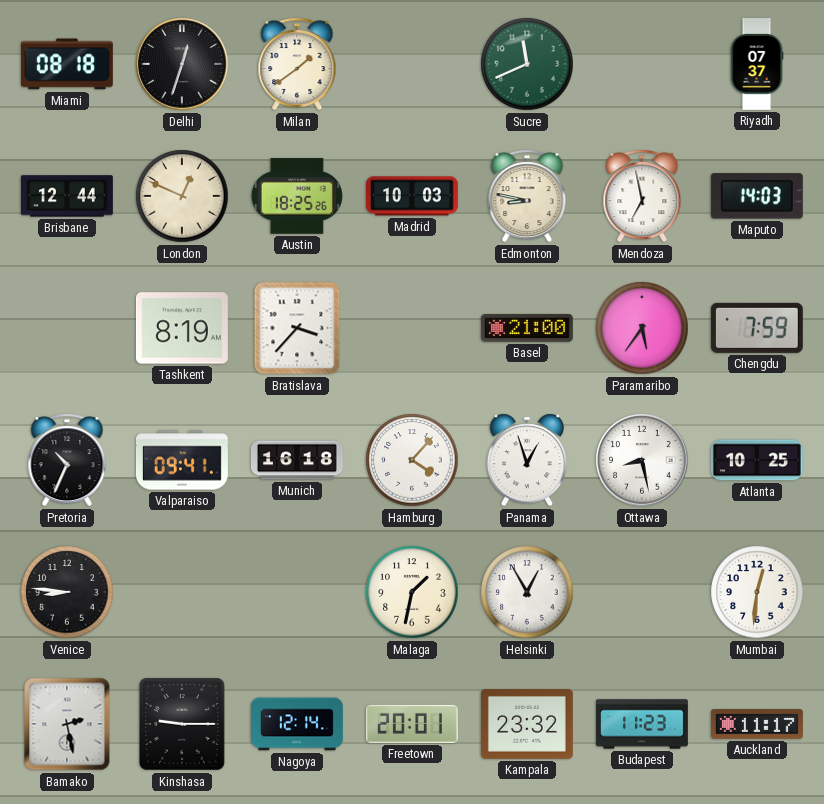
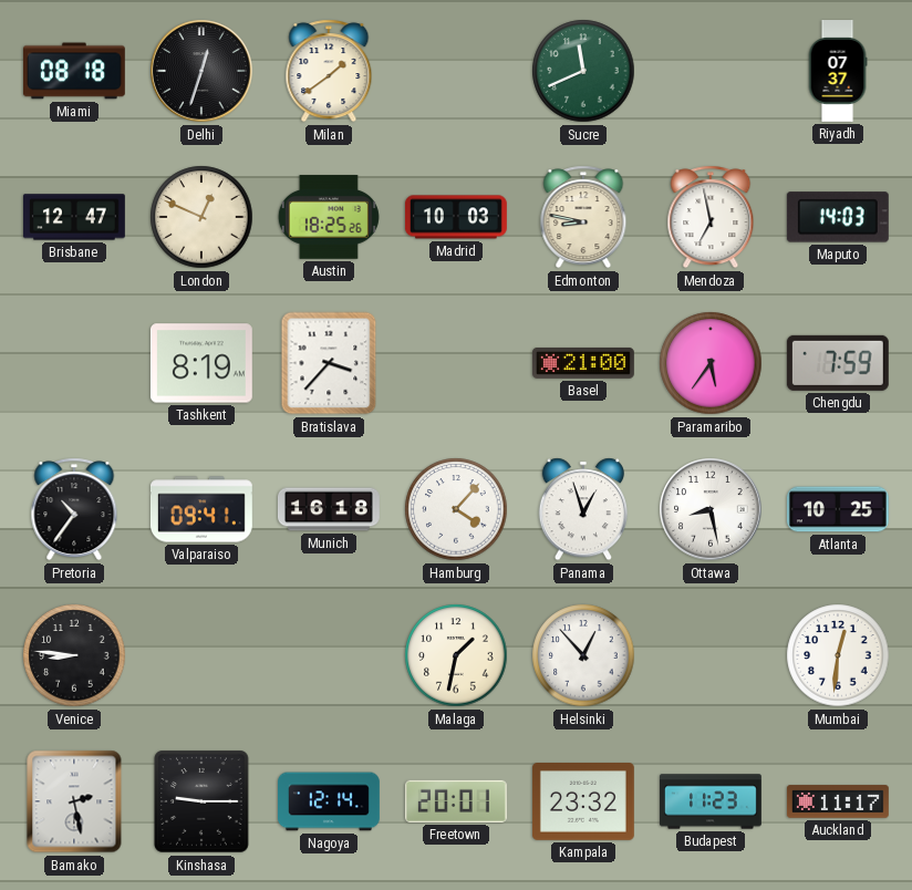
Brisbane: 12:44 -> 12:47
Pretoria: 10:34 -> 10:36
Helsinki: 12:55 -> 12:53
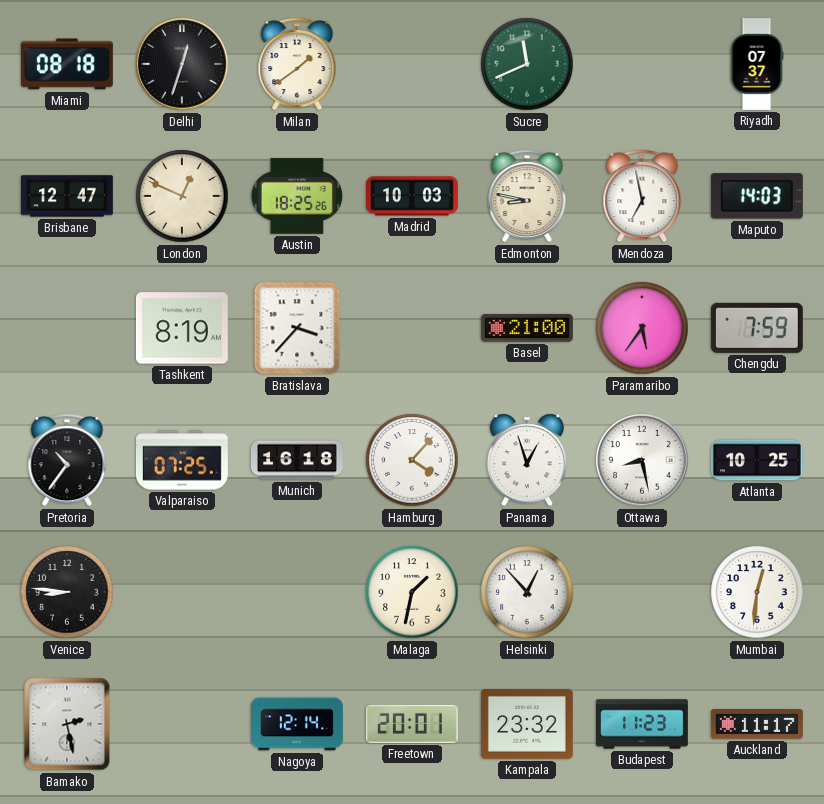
Valparaiso: 09:41 -> 07:25
Kinshasa: 9:15 -> none
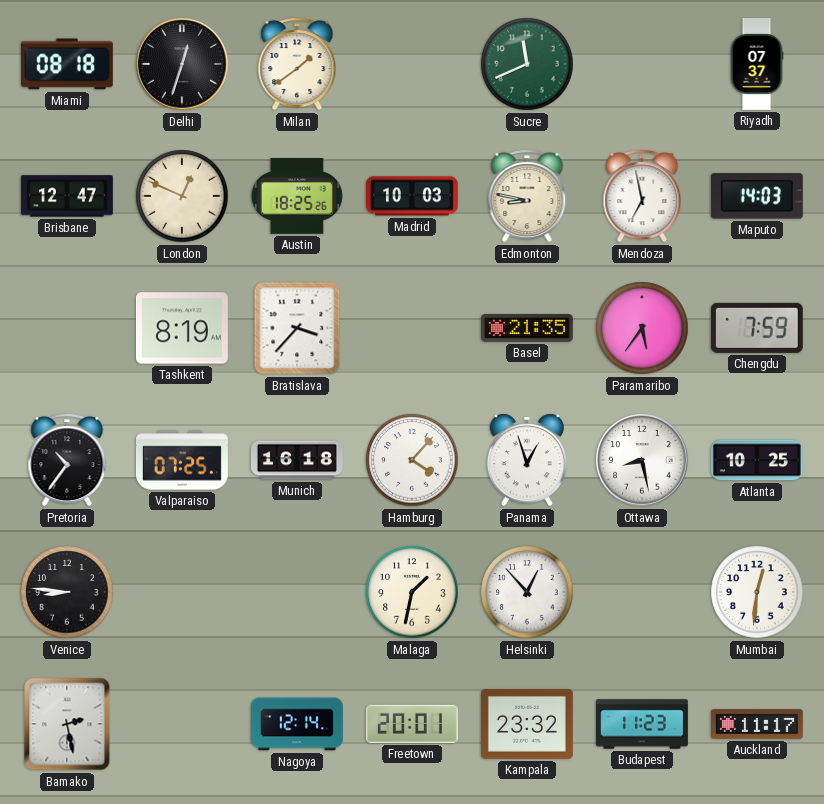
Basel: 21:00 -> 21:35
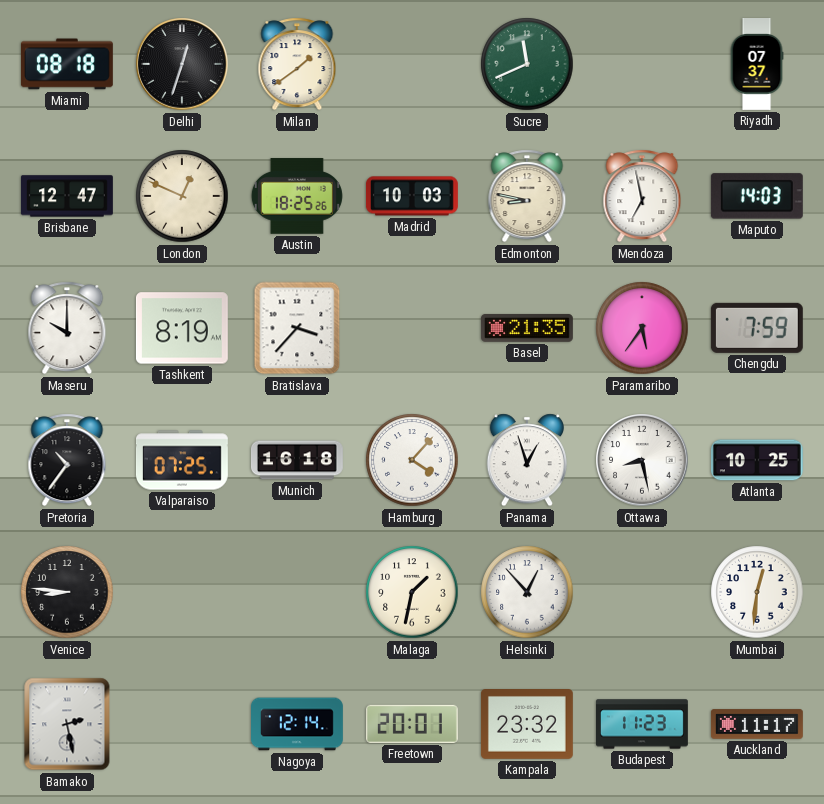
Maseru: none -> 10:00
